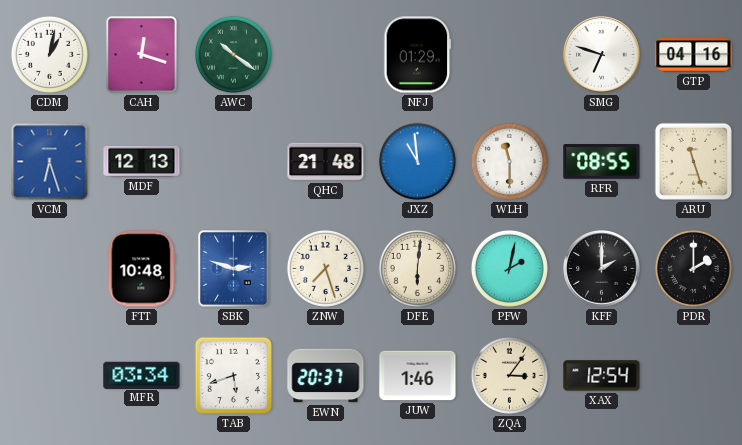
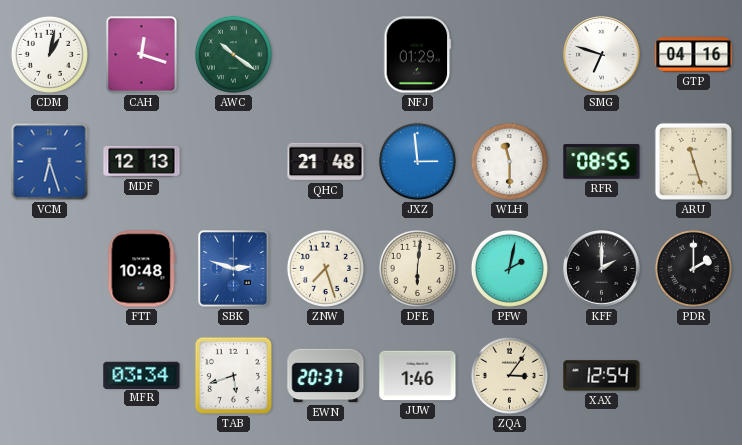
JXZ: 10:59 -> 2:59
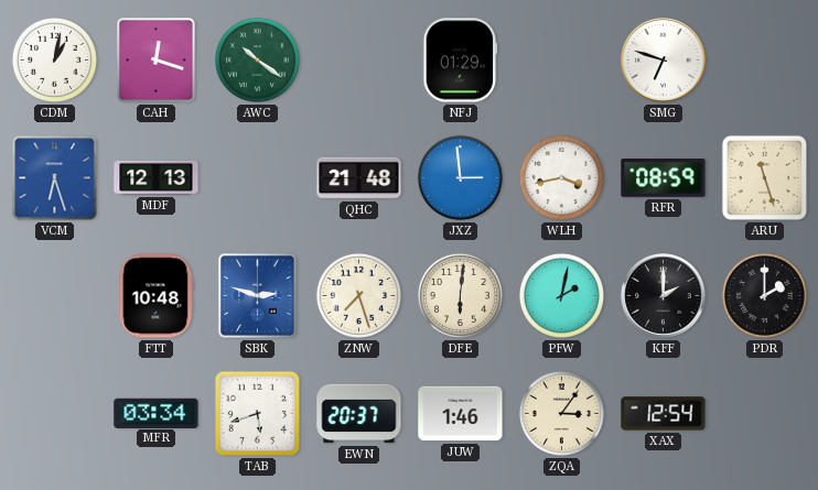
GTP: 04:16 -> none
WLH: 11:30 -> 3:43
RFR: 08:55 -> 08:59
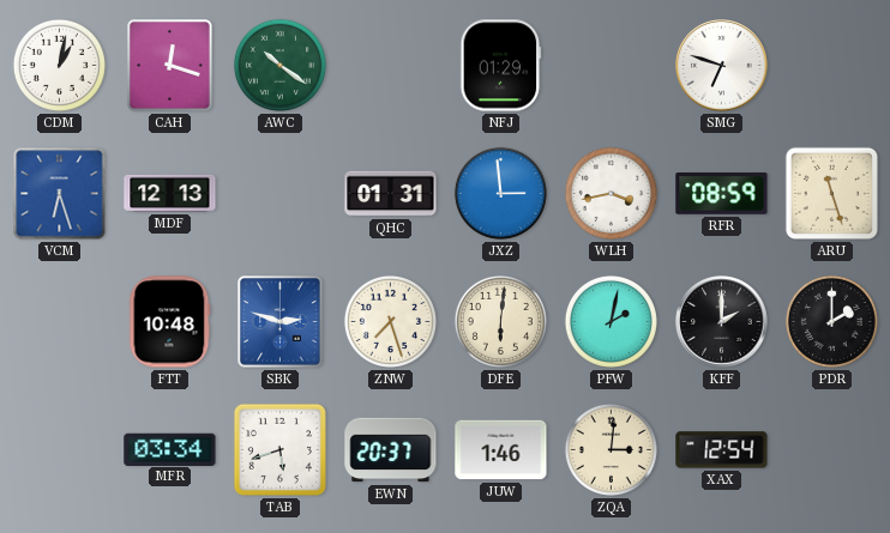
QHC: 21:48 -> 01:31
ZQA: 3:06 -> 3:01
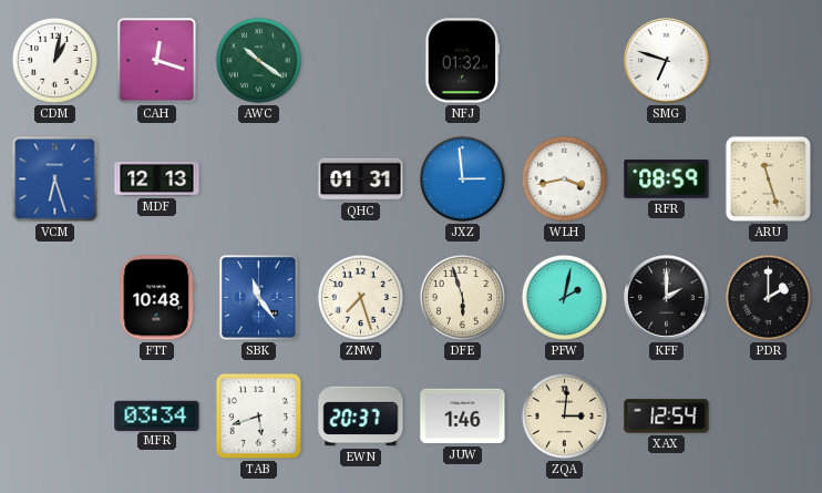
NFJ: 01:29 -> 01:32
SBK: 2:48 -> 11:24
DFE: 6:01 -> 5:57
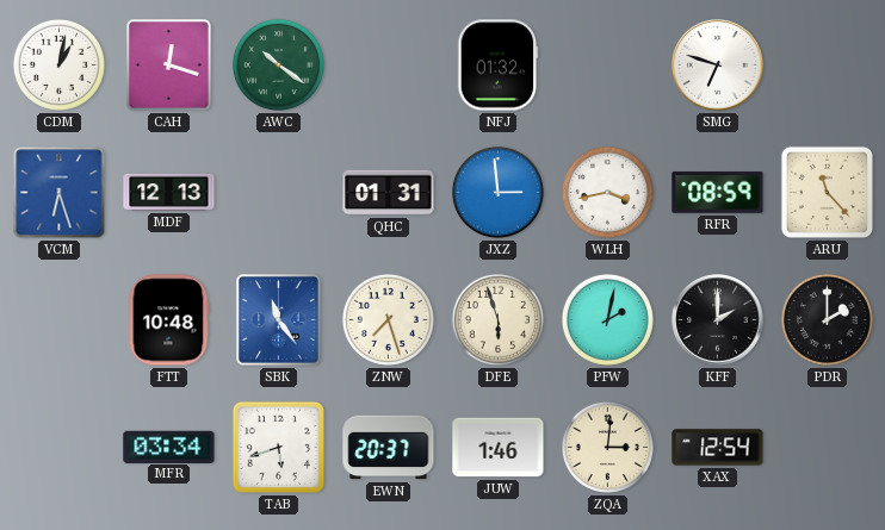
ARU: 11:27 -> 11:23
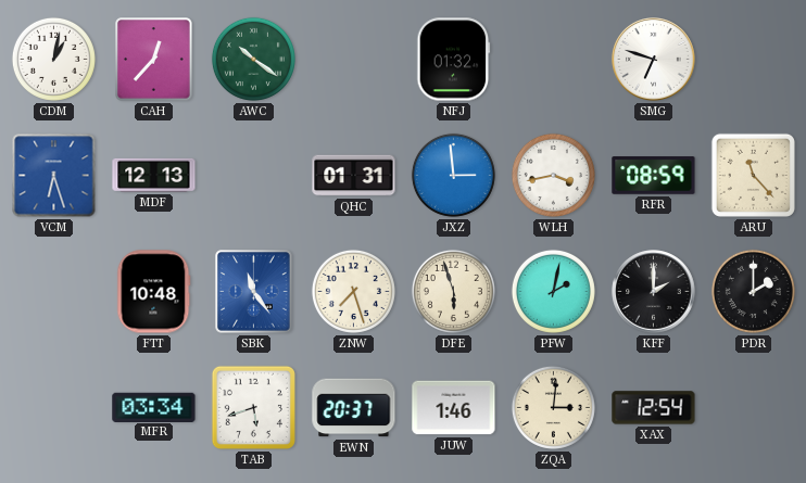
CAH: 12:18 -> 12:37
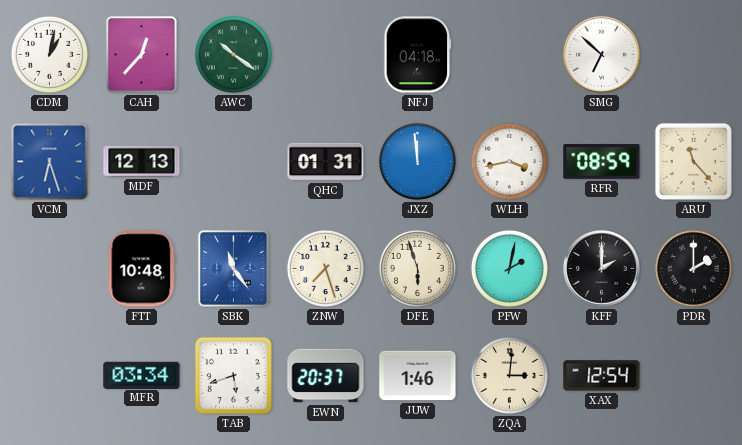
NFJ: 01:32 -> 04:18
SMG: 6:48 -> 6:52
JXZ: 2:59 -> 11:59
